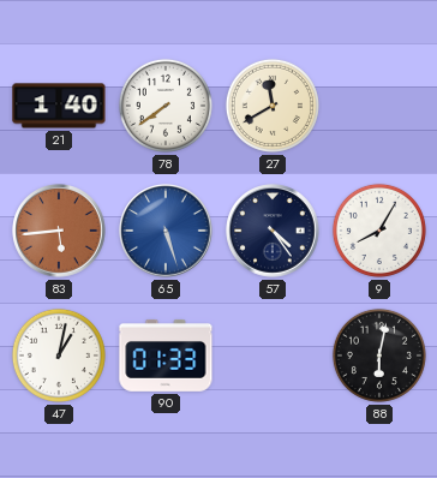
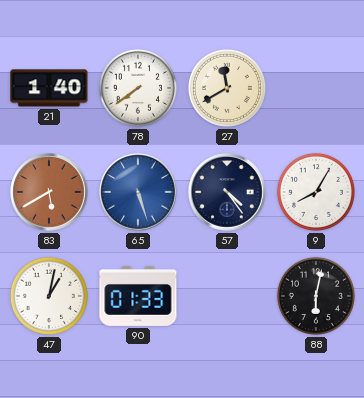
83: 5:44 -> 5:40
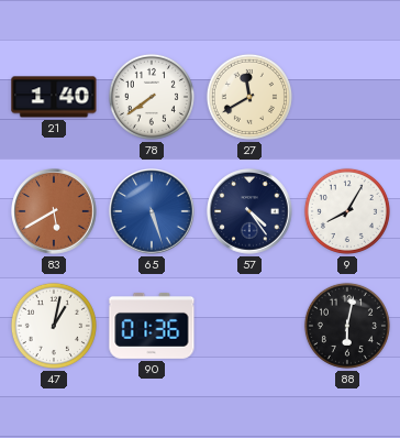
90: 01:33 -> 01:36
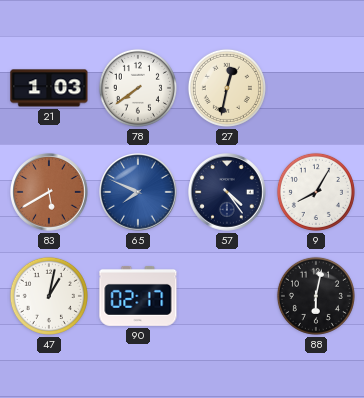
21: 1:40 -> 1:03
27: 11:40 -> 12:32
65: 5:27 -> 7:49
90: 01:36 -> 02:17
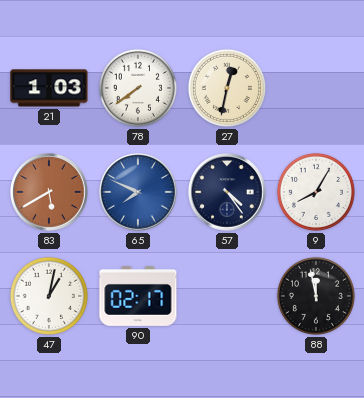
88: 6:02 -> 11:58
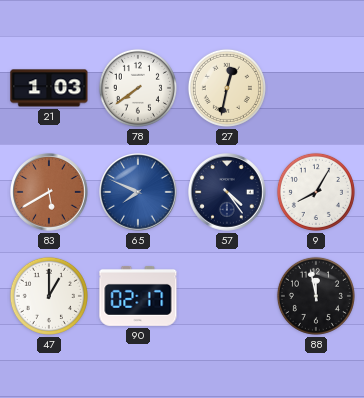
47: 1:02 -> 1:00
